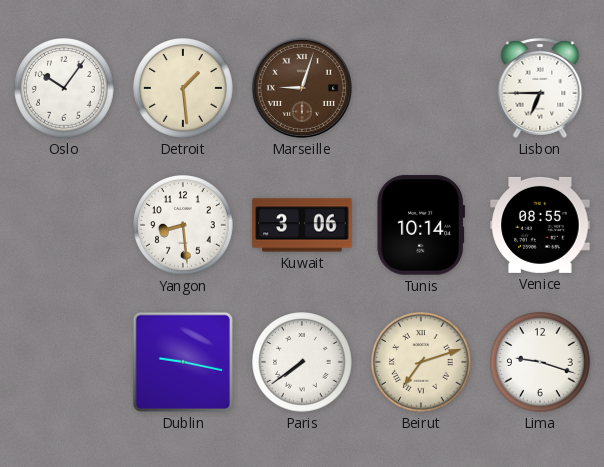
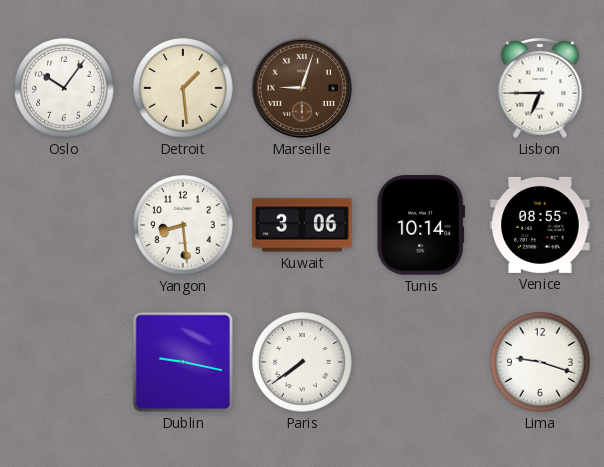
Beirut: 7:12 -> none
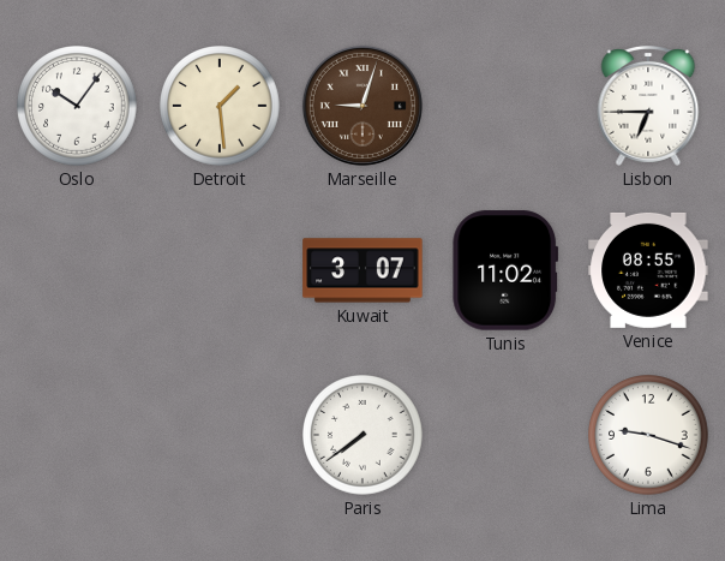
Yangon: 8:29 -> none
Kuwait: 3:06 -> 3:07
Tunis: 10:14 -> 11:02
Dublin: 9:17 -> none
